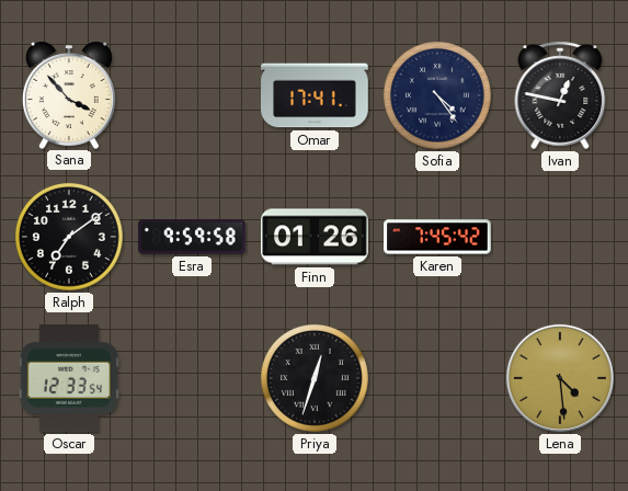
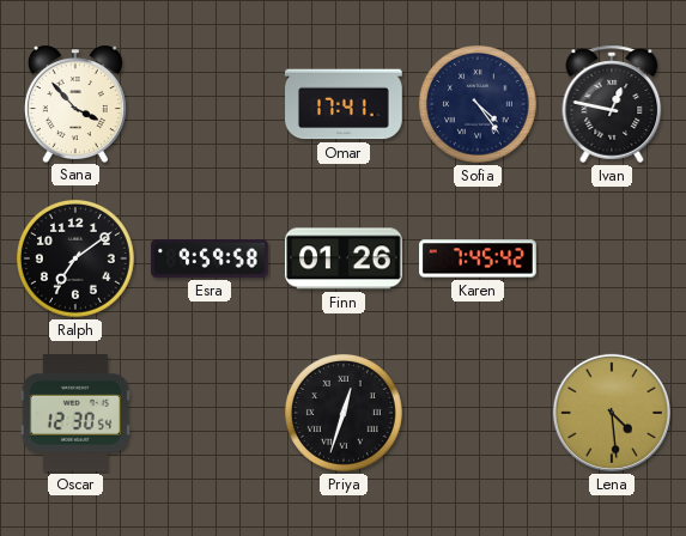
Oscar: 12:33 -> 12:30
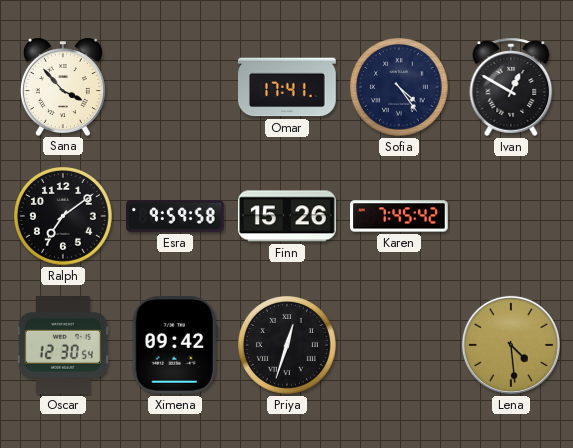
Ivan: 12:47 -> 12:50
Finn: 01:26 -> 15:26
Ximena: none -> 09:42
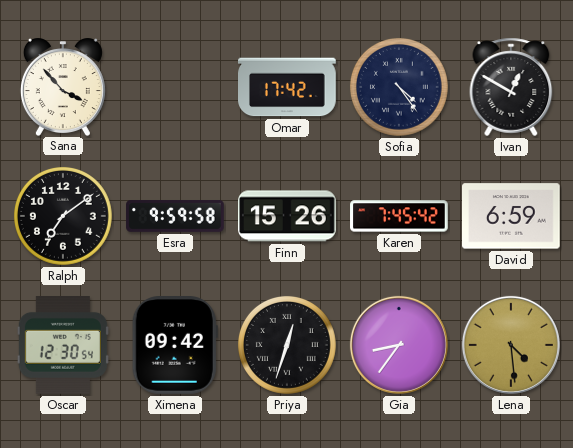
Omar: 17:41 -> 17:42
David: none -> 6:59
Gia: none -> 8:36
